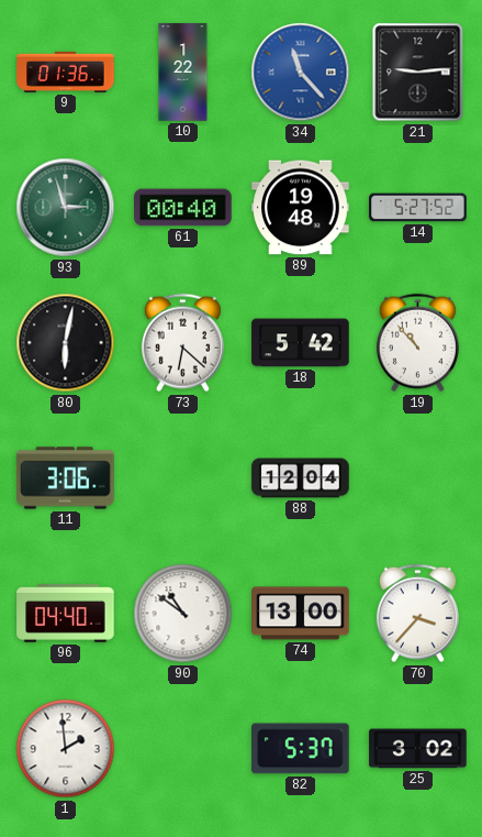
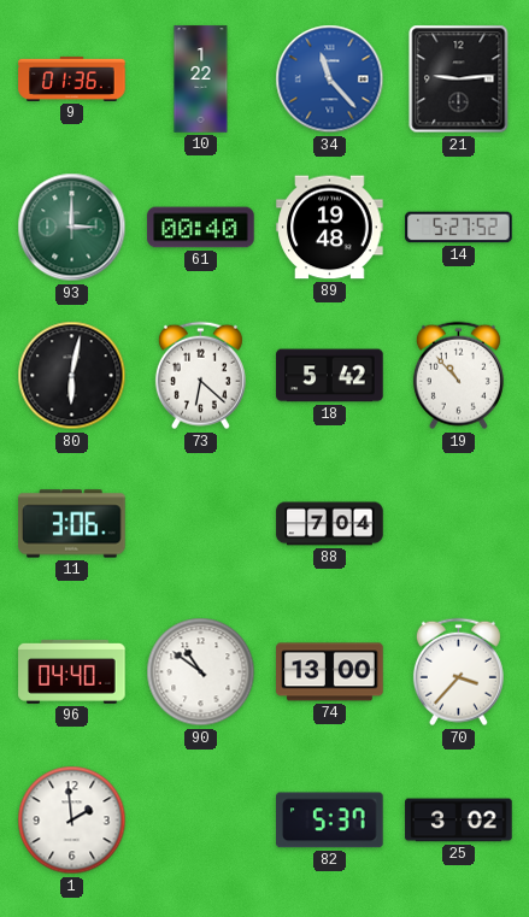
93: 2:57 -> 3:00
88: 12:04 -> 7:04
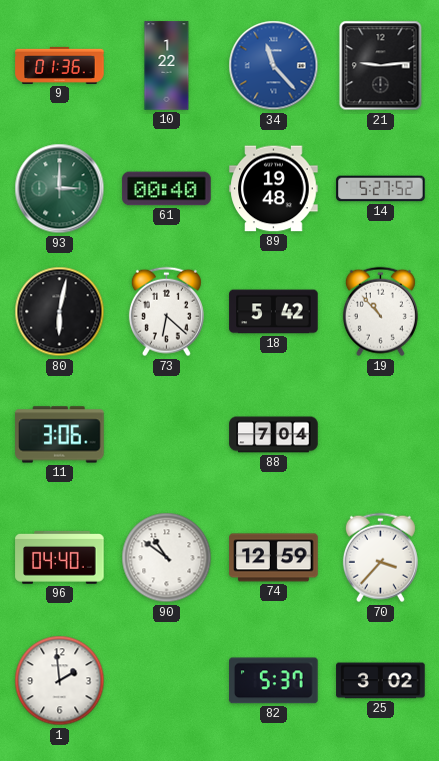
74: 13:00 -> 12:59
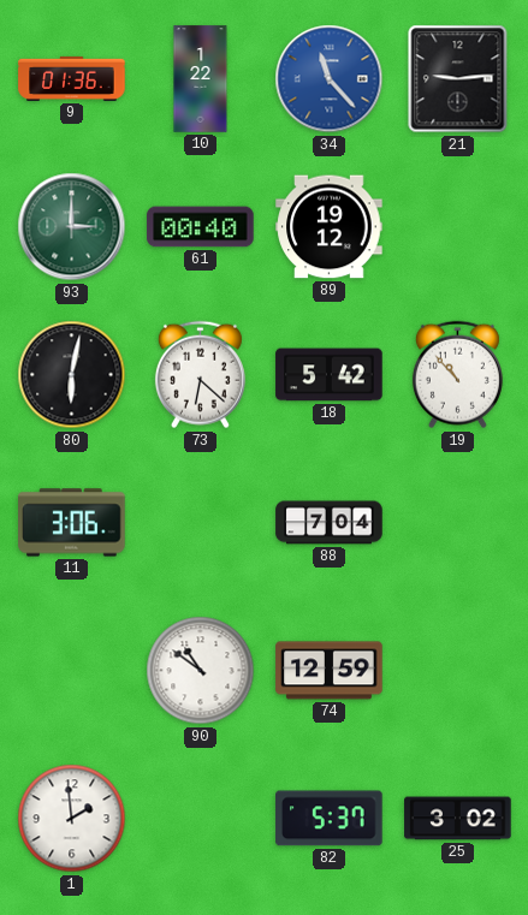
89: 19:48 -> 19:12
14: 5:27 -> none
96: 04:40 -> none
70: 3:37 -> none
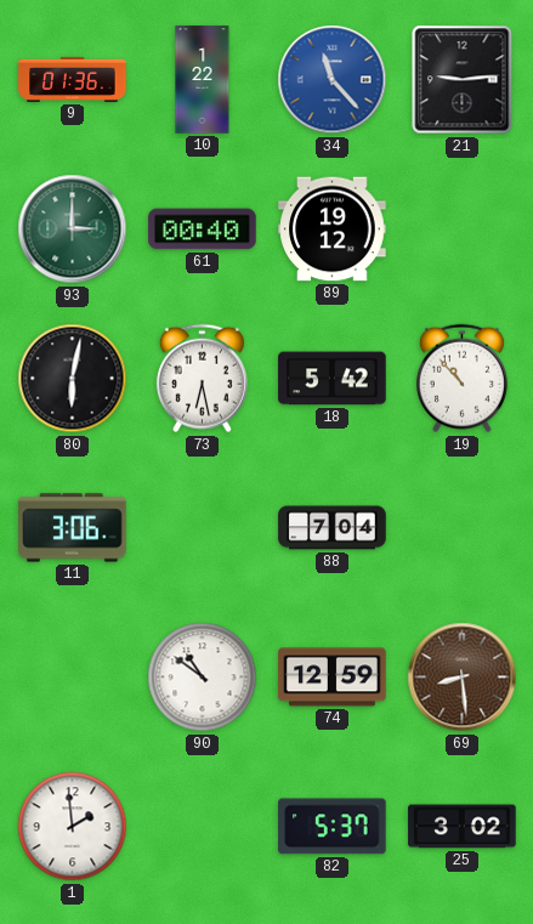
73: 6:22 -> 6:28
69: none -> 8:29
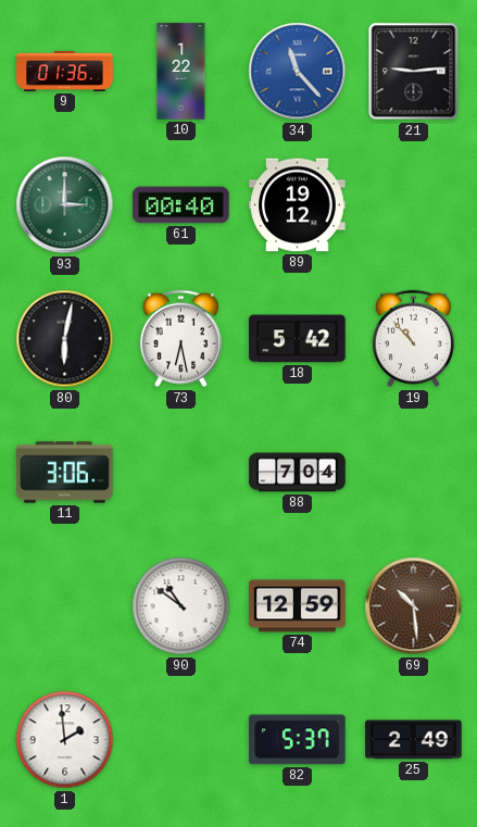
69: 8:29 -> 10:29
25: 3:02 -> 2:49
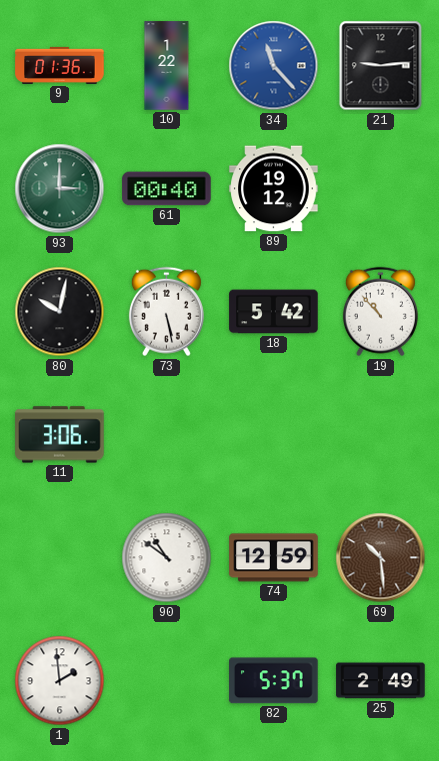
80: 6:02 -> 10:02
73: 6:28 -> 5:28
88: 7:04 -> none
